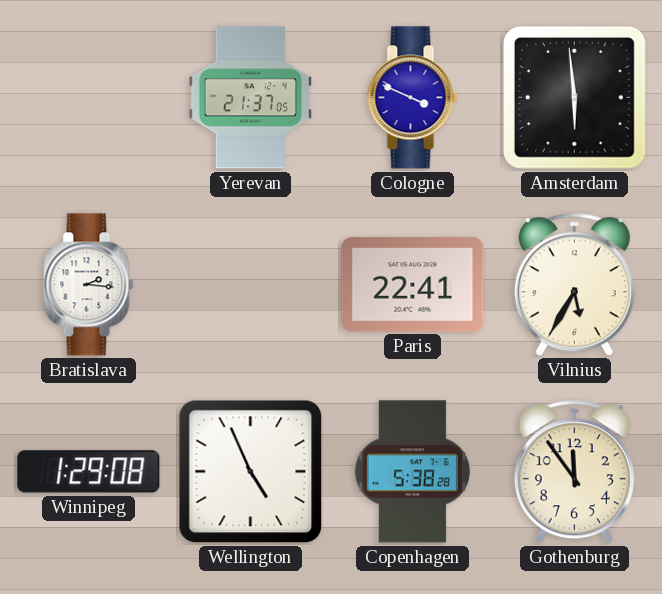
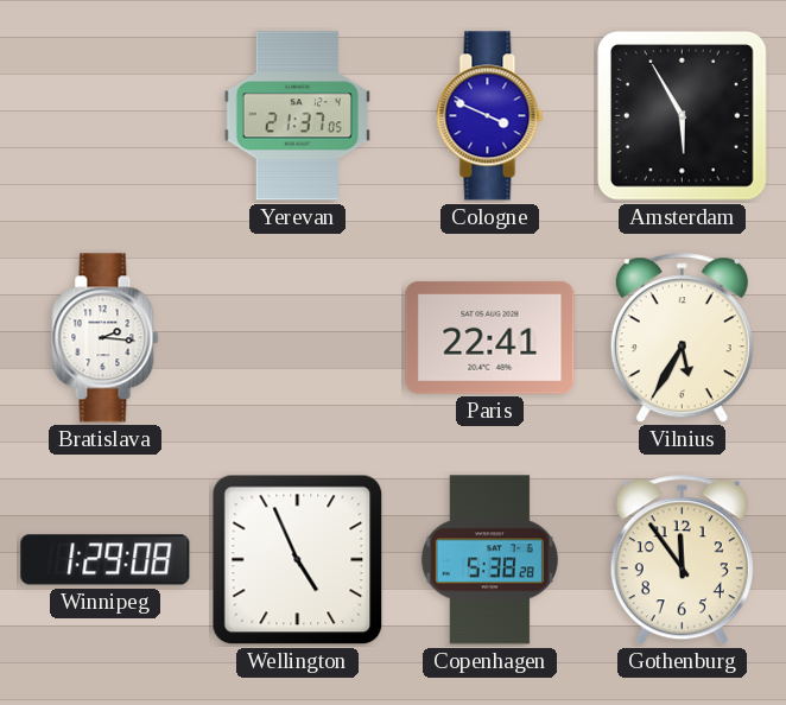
Amsterdam: 5:59 -> 5:55
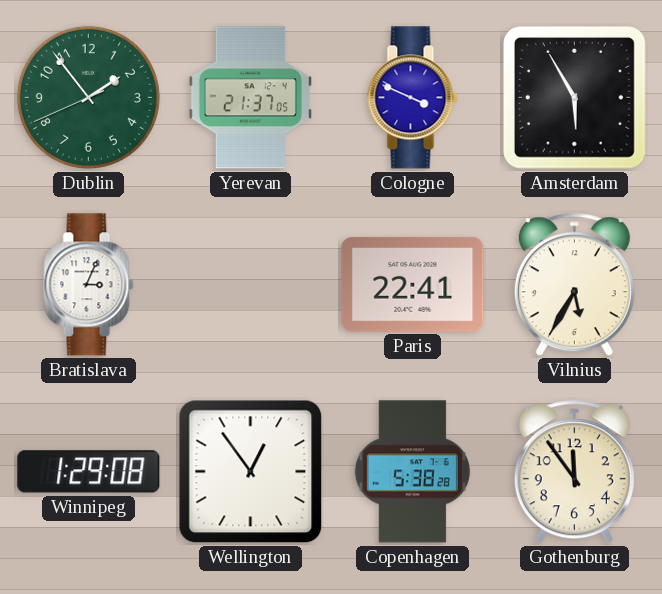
Dublin: none -> 1:53
Bratislava: 2:16 -> 3:04
Wellington: 4:56 -> 12:54
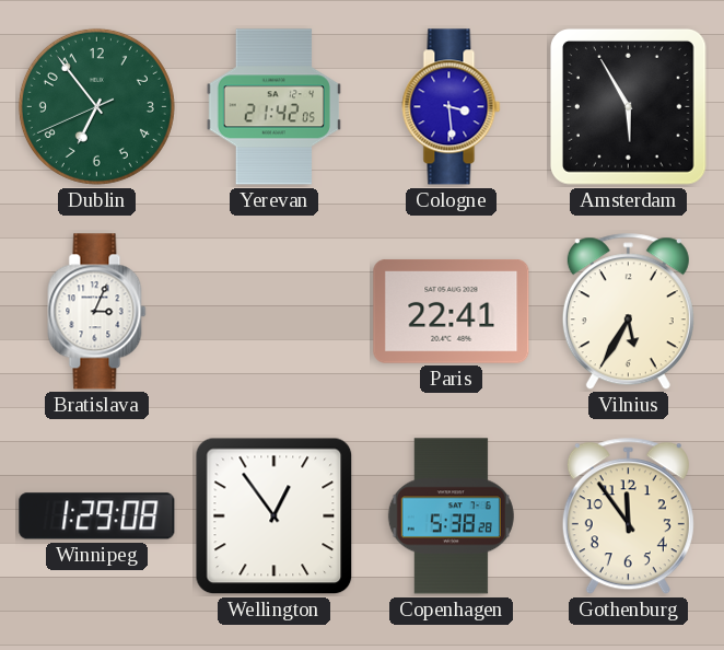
Dublin: 1:53 -> 6:53
Yerevan: 21:37 -> 21:42
Cologne: 3:49 -> 3:29
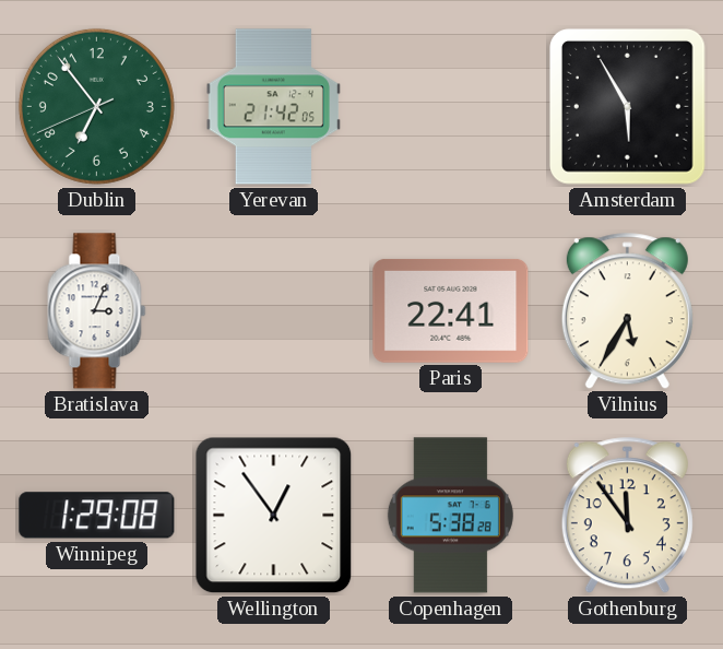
Cologne: 3:29 -> none
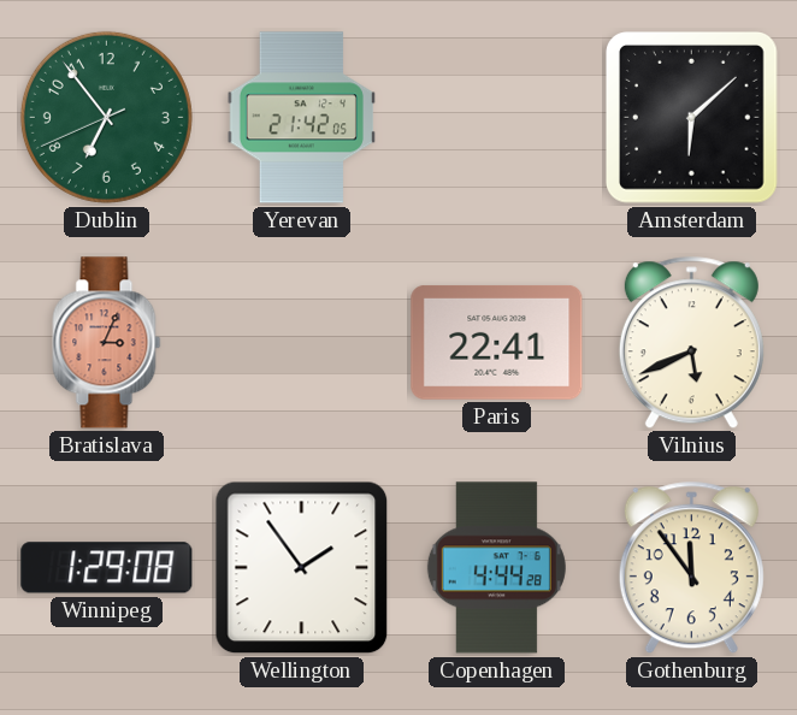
Amsterdam: 5:55 -> 6:08
Bratislava dial: white -> salmon
Vilnius: 5:35 -> 5:41
Wellington: 12:54 -> 1:54
Copenhagen: 5:38 -> 4:44
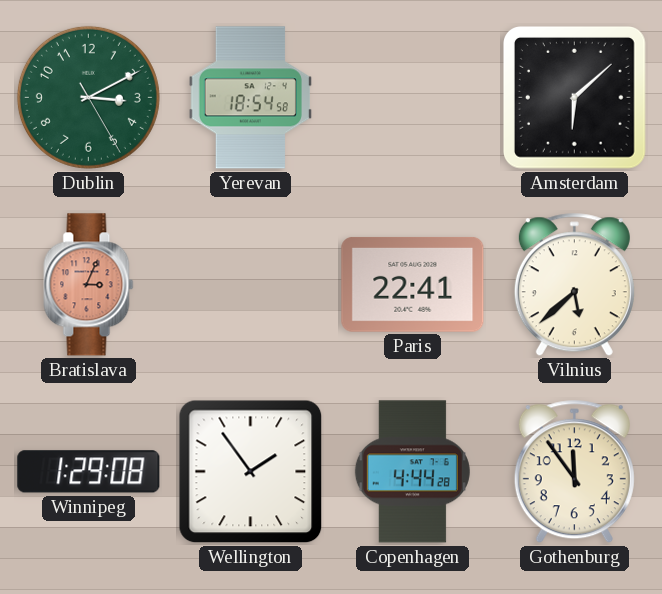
Dublin: 6:53 -> 3:10
Yerevan: 21:42 -> 18:54
Vilnius: 5:41 -> 5:38
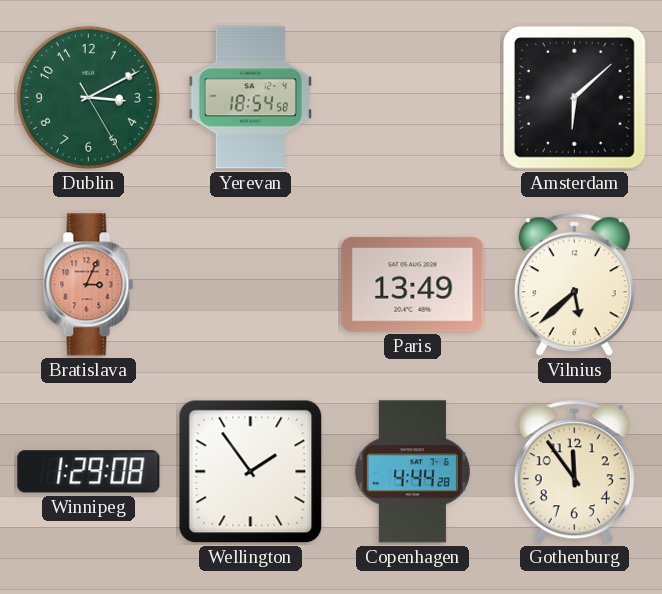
Paris: 22:41 -> 13:49
